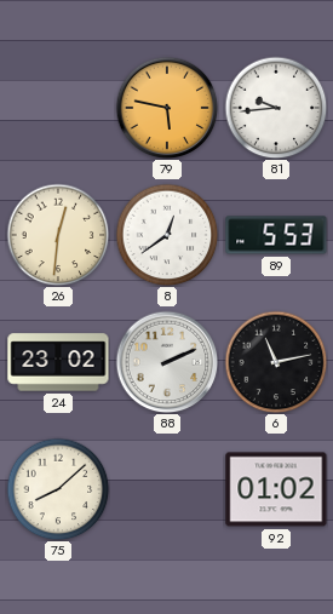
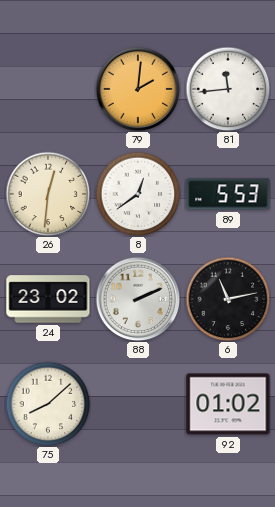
79: 5:47 -> 2:01
81: 9:44 -> 11:44
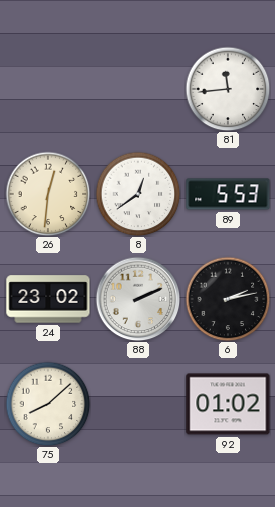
79: 2:01 -> none
6: 11:13 -> 2:13
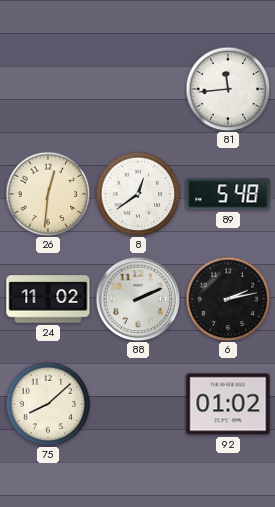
89: 5:53 -> 5:48
24: 23:02 -> 11:02
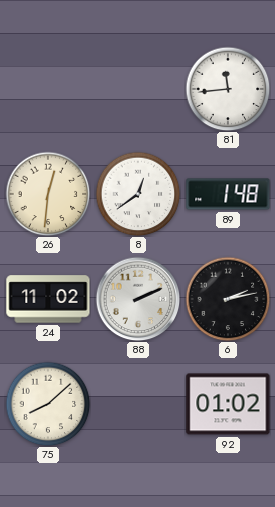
89: 5:48 -> 1:48
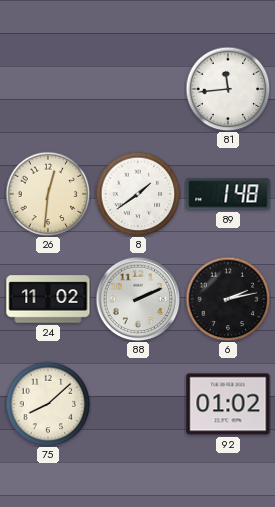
8: 12:39 -> 1:39
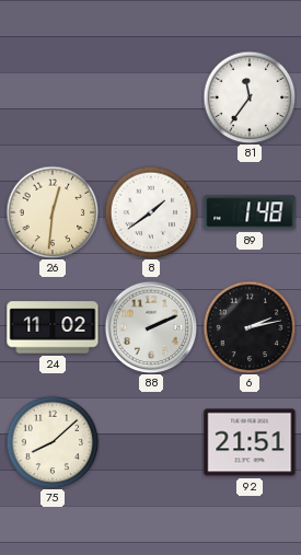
81: 11:44 -> 11:36
92: 01:02 -> 21:51
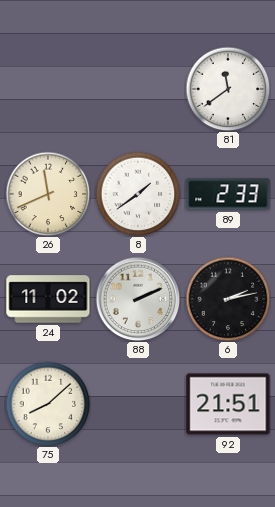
81: 11:36 -> 11:39
26: 12:31 -> 11:41
89: 1:48 -> 2:33
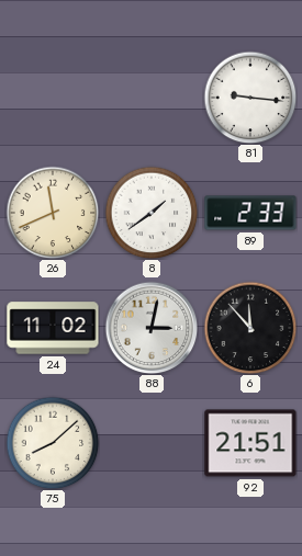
81: 11:39 -> 9:16
88: 2:11 -> 3:02
6: 2:13 -> 11:53
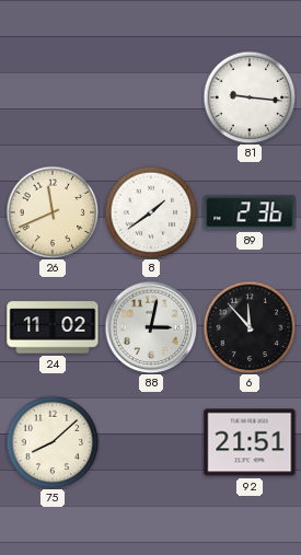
89: 2:33 -> 2:36
